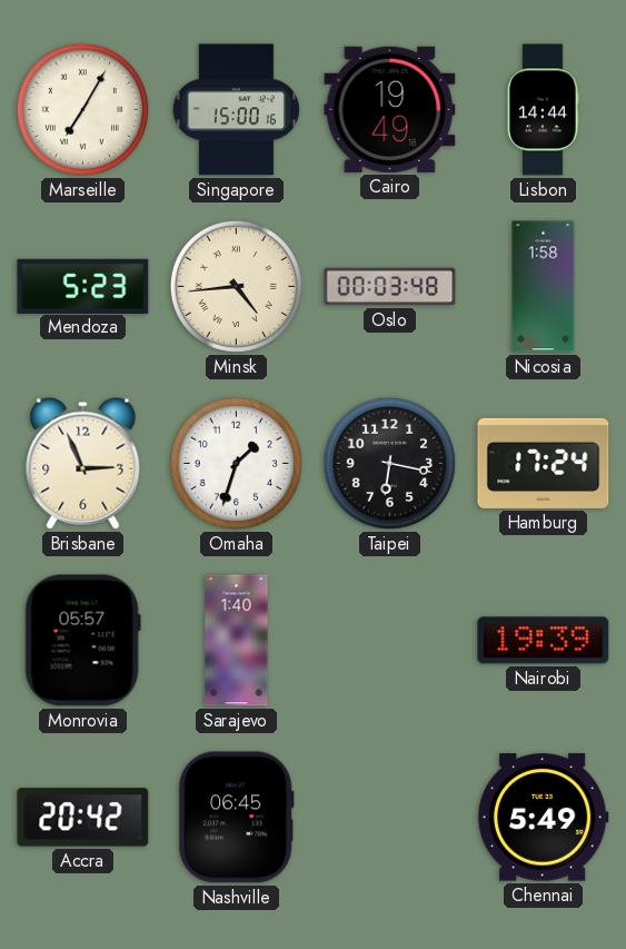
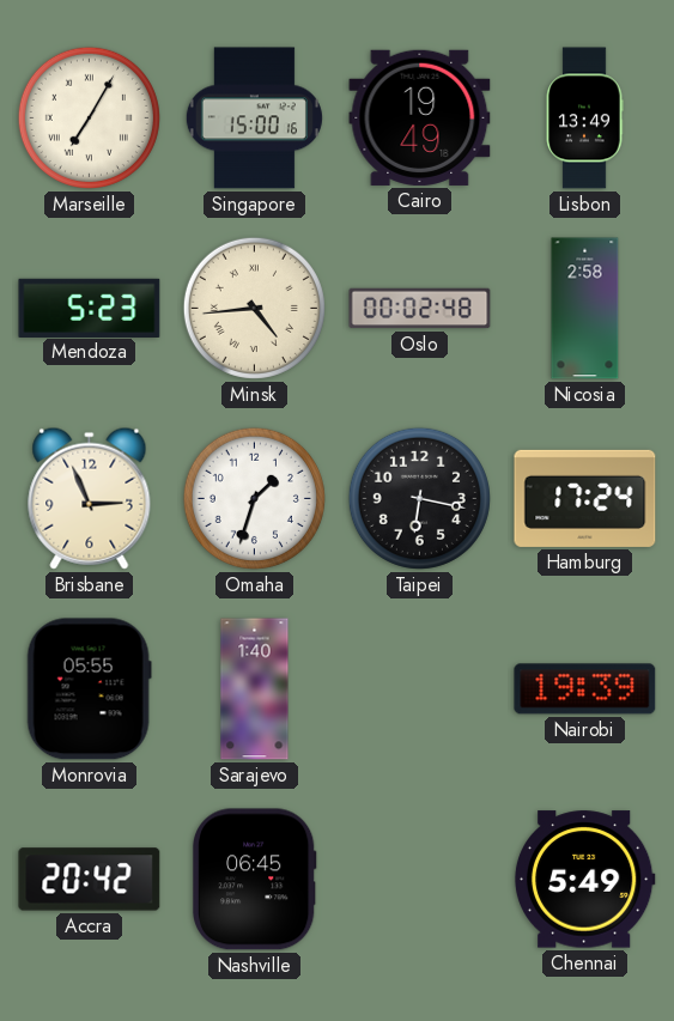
Lisbon: 14:44 -> 13:49
Oslo: 00:03 -> 00:02
Nicosia: 1:58 -> 2:58
Monrovia: 05:57 -> 05:55
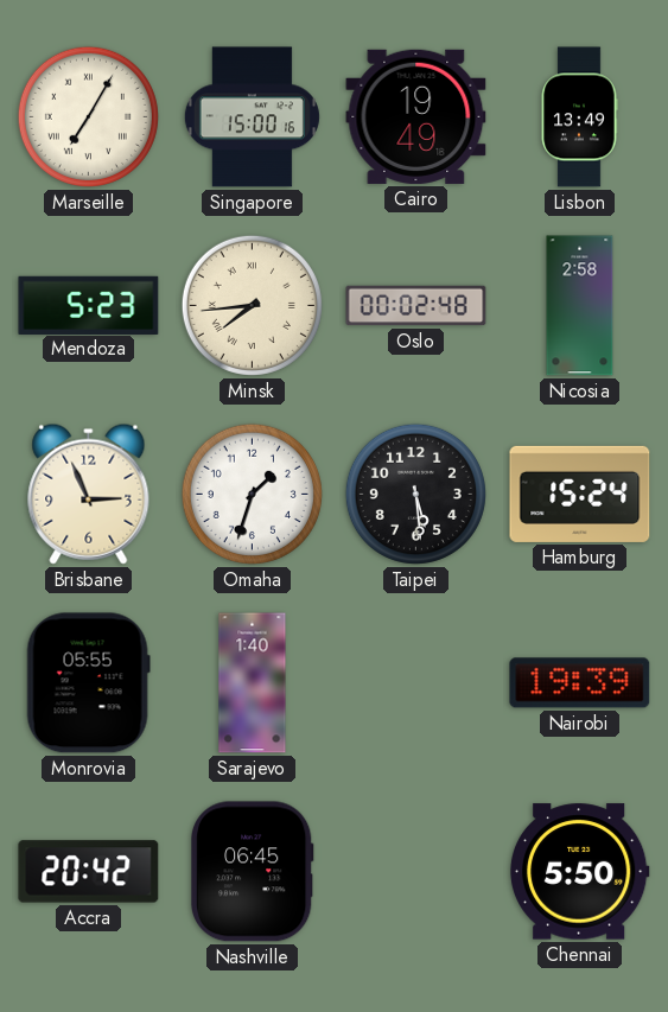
Minsk: 4:44 -> 7:44
Taipei: 6:17 -> 5:29
Hamburg: 17:24 -> 15:24
Chennai: 5:49 -> 5:50
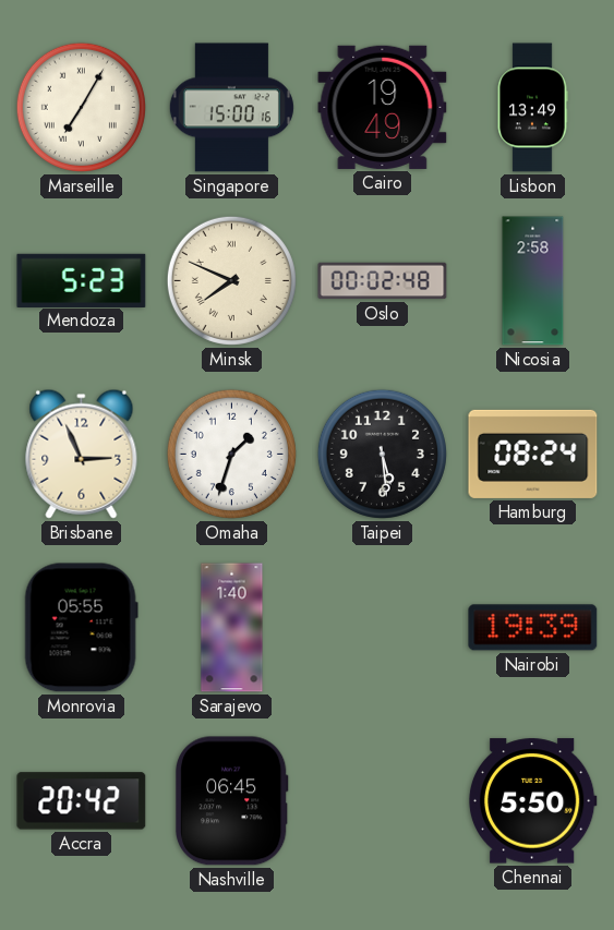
Minsk: 7:44 -> 7:49
Hamburg: 15:24 -> 08:24
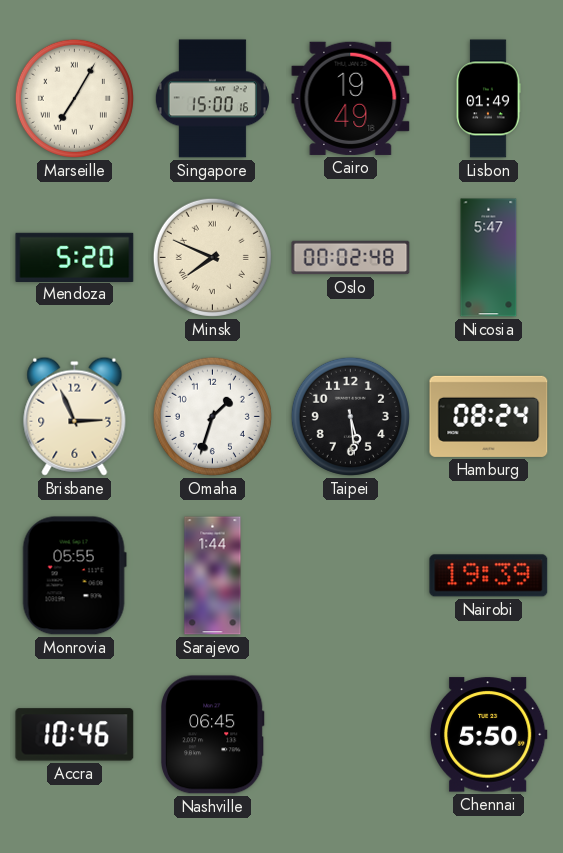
Lisbon: 13:49 -> 01:49
Mendoza: 5:23 -> 5:20
Nicosia: 2:58 -> 5:47
Sarajevo: 1:40 -> 1:44
Accra: 20:42 -> 10:46
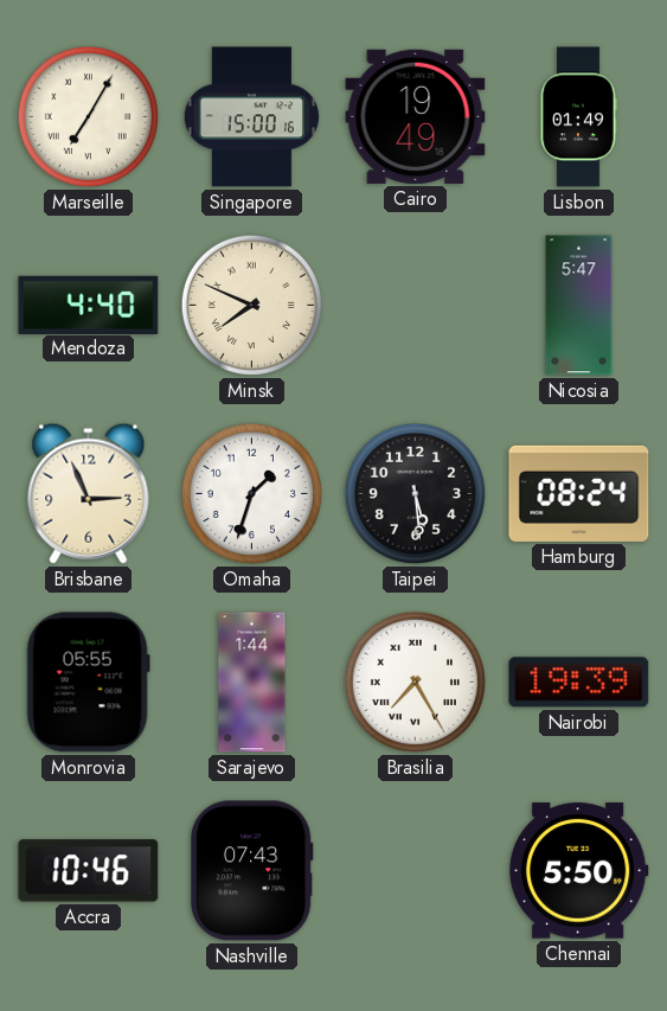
Mendoza: 5:20 -> 4:40
Oslo: 00:02 -> none
Brasilia: none -> 7:25
Nashville: 06:45 -> 07:43
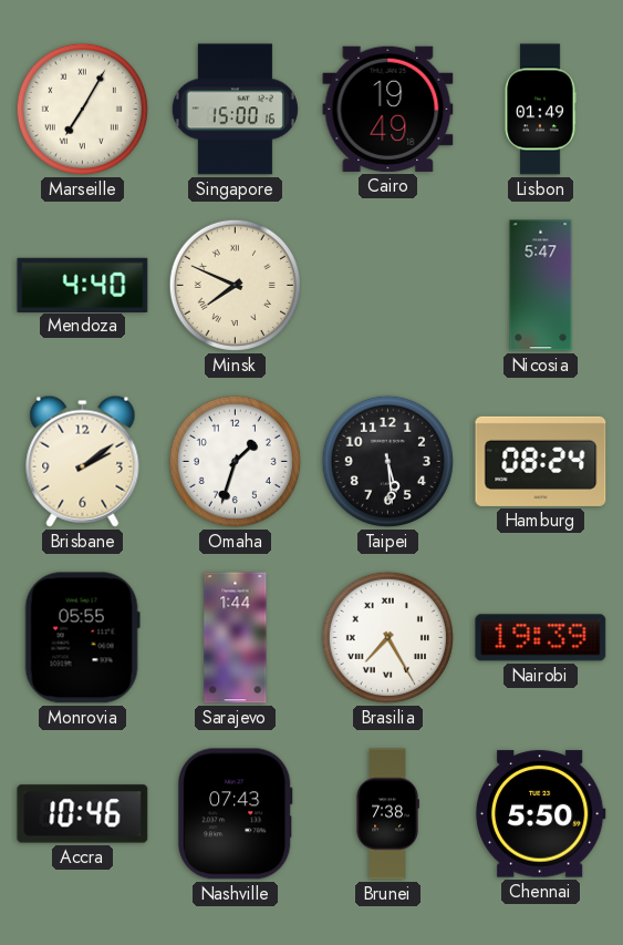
Brisbane: 2:56 -> 2:09
Brunei: none -> 7:38
